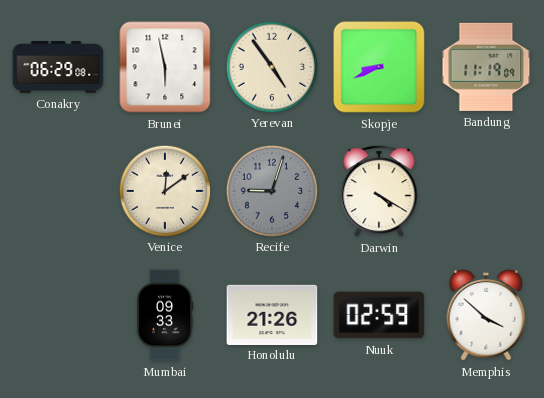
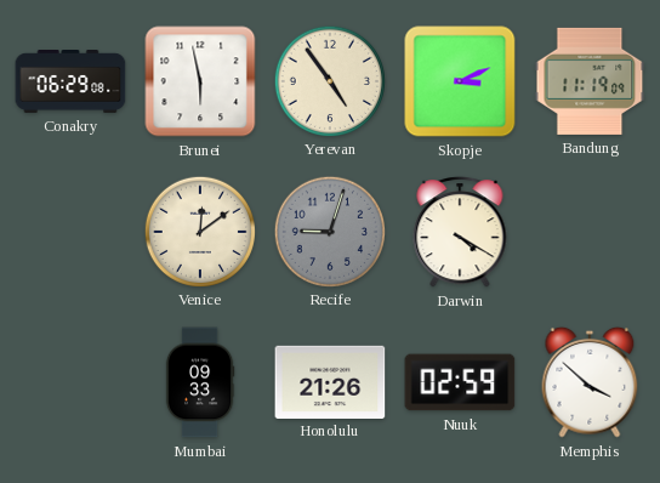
Skopje: 8:41 -> 3:11
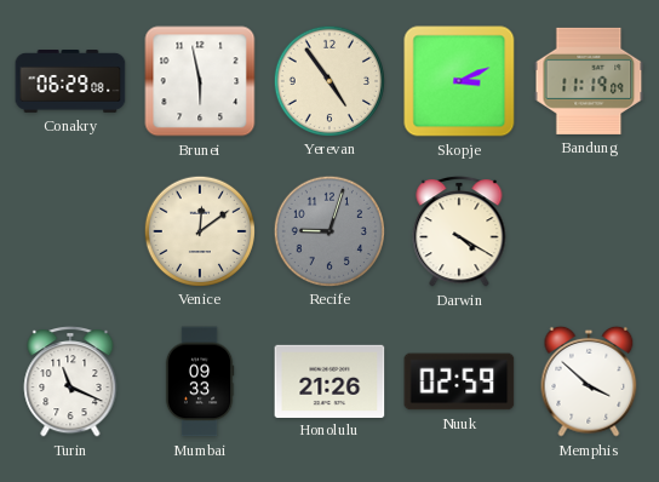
Turin: none -> 11:19
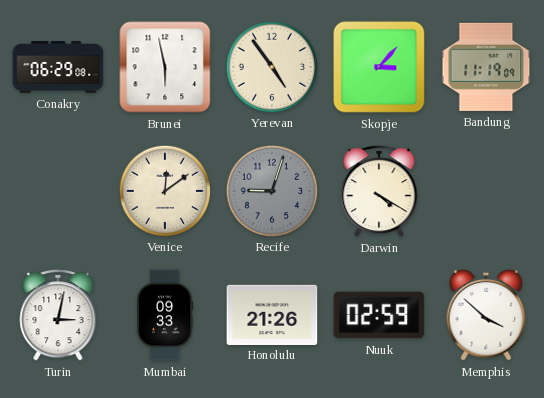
Skopje: 3:11 -> 3:07
Turin: 11:19 -> 3:02
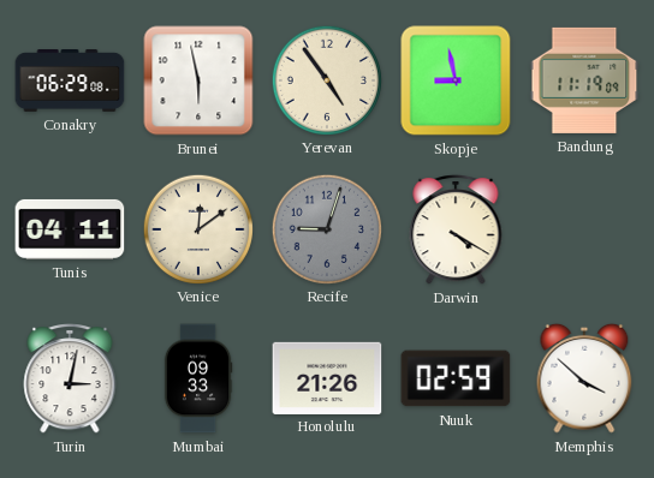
Skopje: 3:07 -> 8:58
Tunis: none -> 04:11
